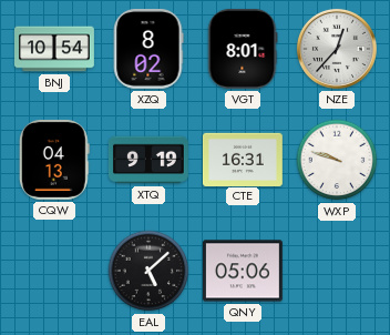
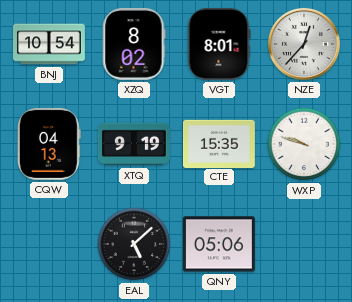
CTE: 16:31 -> 15:35
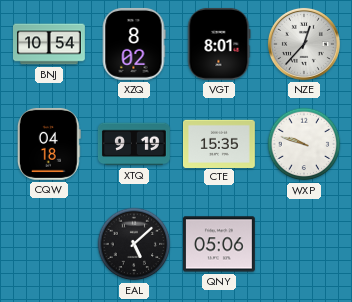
CQW: 04:13 -> 04:18
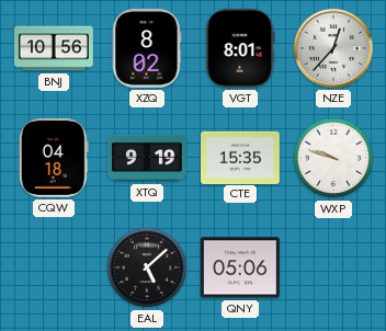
BNJ: 10:54 -> 10:56
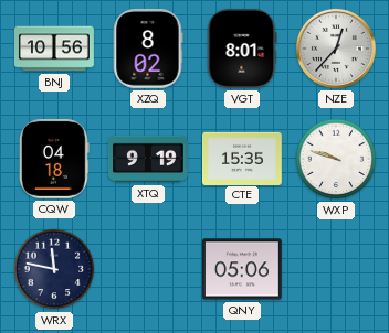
WRX: none -> 11:47
EAL: 5:08 -> none
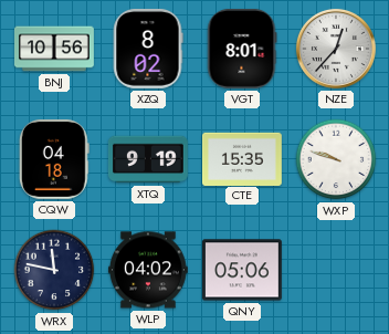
WLP: none -> 04:02
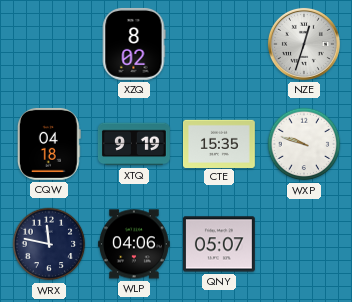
BNJ: 10:56 -> none
VGT: 8:01 -> none
NZE: 12:37 -> 12:33
WLP: 04:02 -> 04:06
QNY: 05:06 -> 05:07
